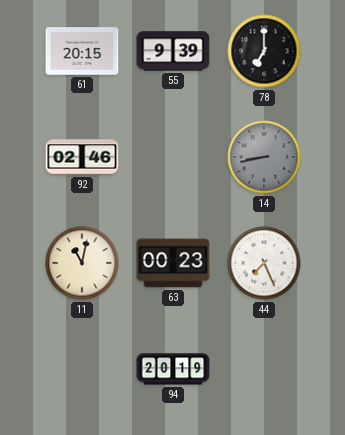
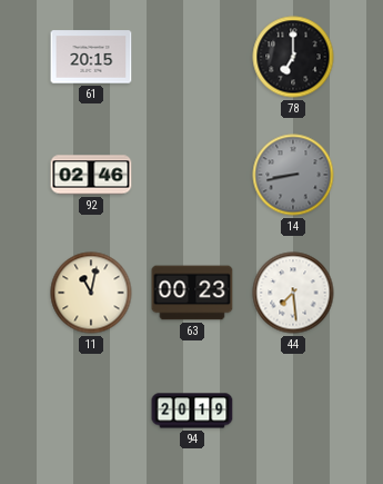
55: 9:39 -> none
44: 7:26 -> 7:29
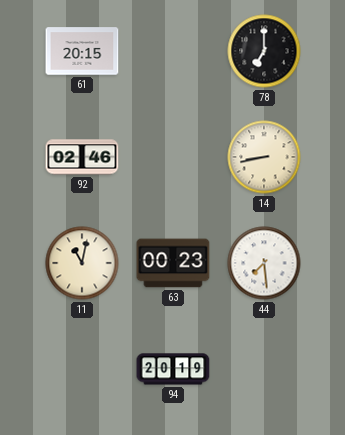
14 dial: grey -> cream
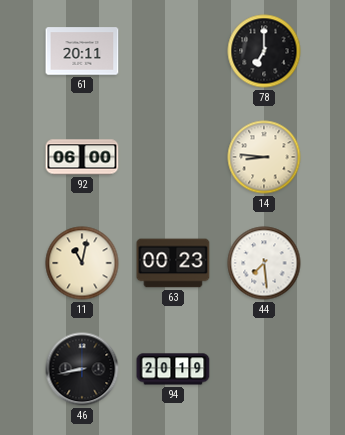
61: 20:15 -> 20:11
92: 02:46 -> 06:00
14: 8:43 -> 8:46
46: none -> 8:43
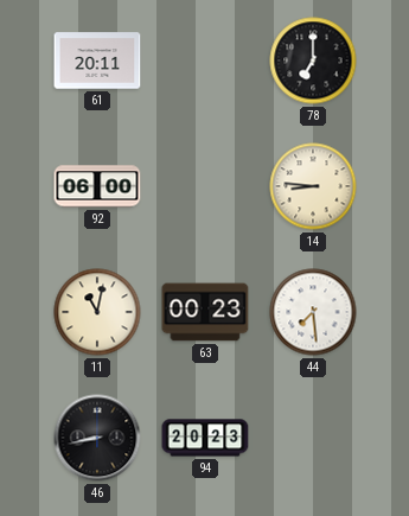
94: 20:19 -> 20:23
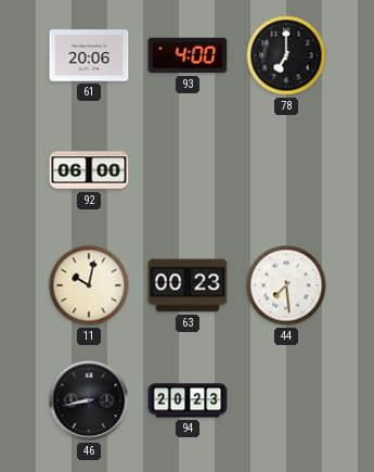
61: 20:11 -> 20:06
93: none -> 4:00
14: 8:46 -> none
11: 11:02 -> 10:02
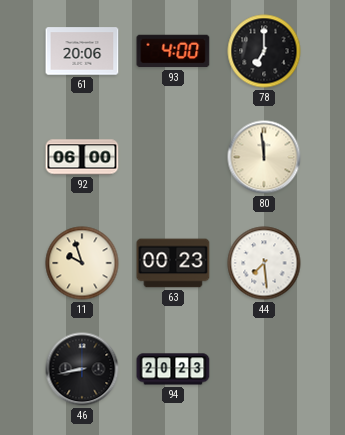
80: none -> 11:59
11: 10:02 -> 9:57
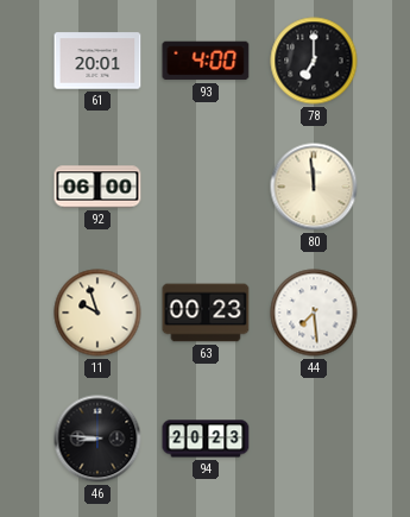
61: 20:06 -> 20:01
46: 8:43 -> 8:46
